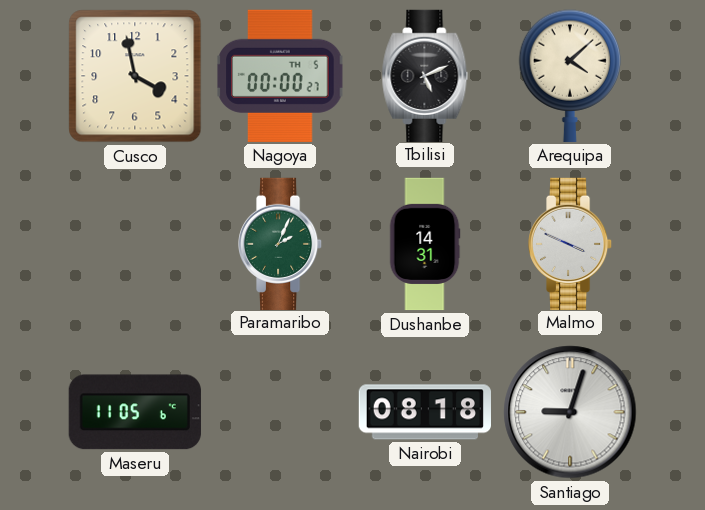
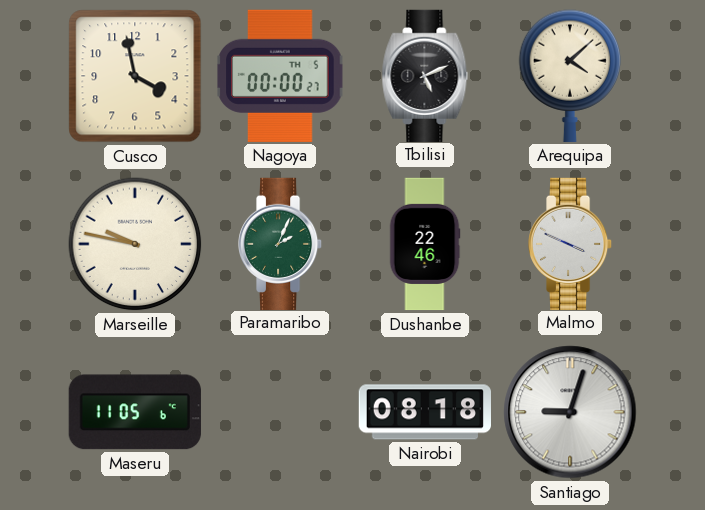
Marseille: none -> 9:47
Dushanbe: 14:31 -> 22:46
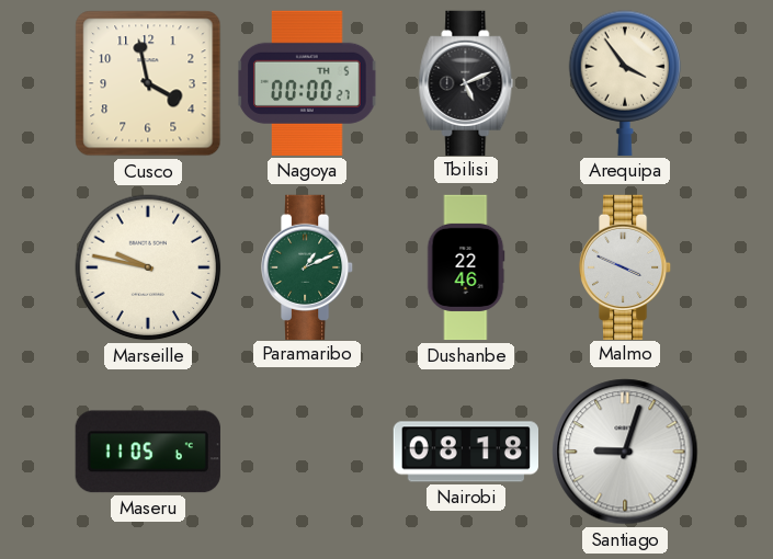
Arequipa: 4:08 -> 3:54
Paramaribo: 2:04 -> 1:11
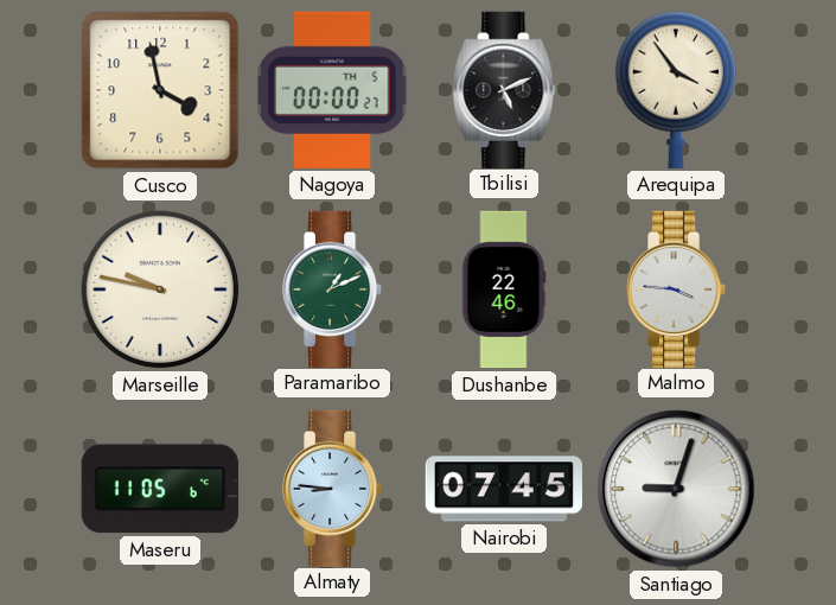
Malmo: 3:49 -> 3:46
Almaty: none -> 8:46
Nairobi: 08:18 -> 07:45
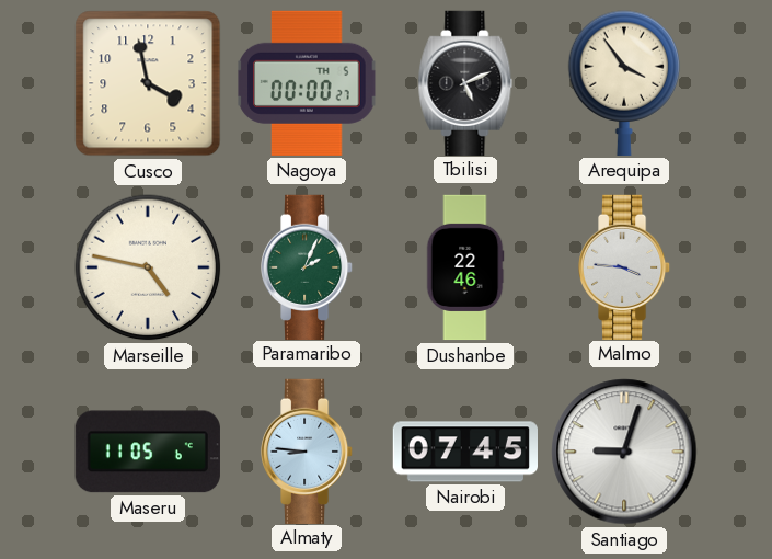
Marseille: 9:47 -> 4:47
Paramaribo: 1:11 -> 2:04
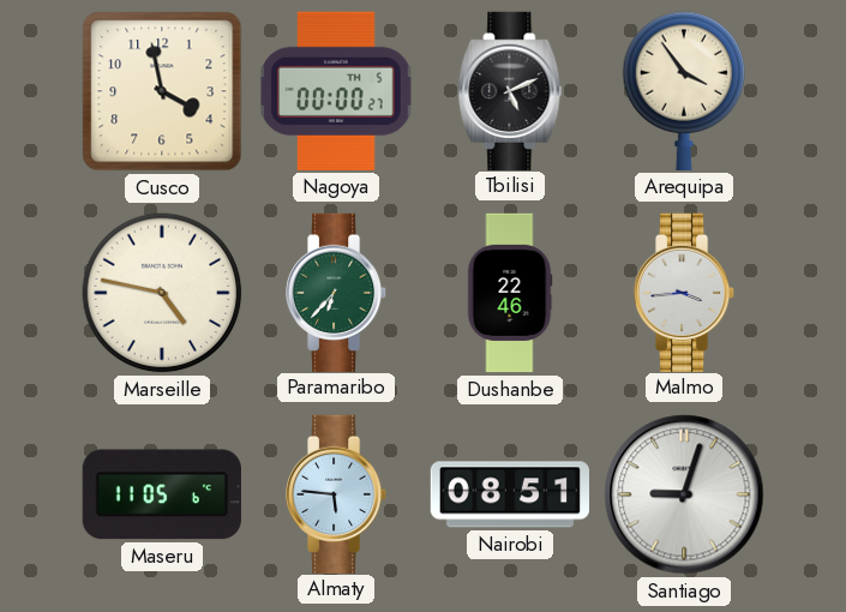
Paramaribo: 2:04 -> 6:37
Malmo: 3:46 -> 3:44
Almaty: 8:46 -> 5:46
Nairobi: 07:45 -> 08:51
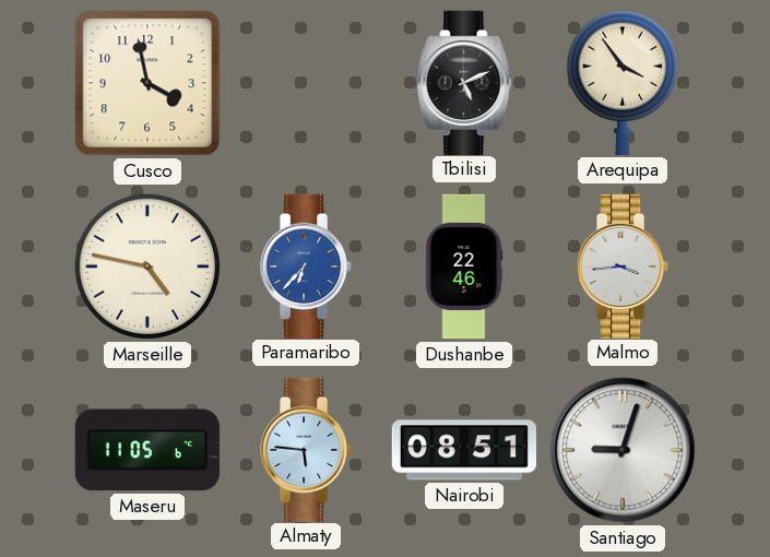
Nagoya: 00:00 -> none
Paramaribo dial: green -> blue
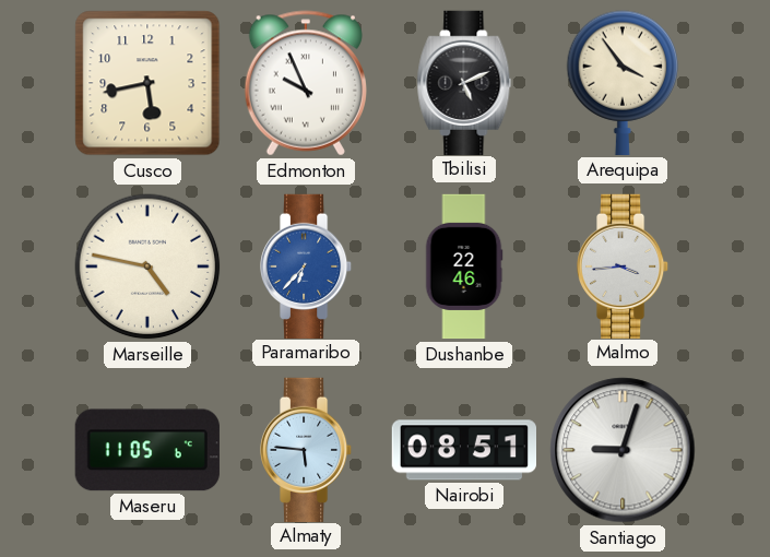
Cusco: 3:58 -> 5:43
Edmonton: none -> 9:56
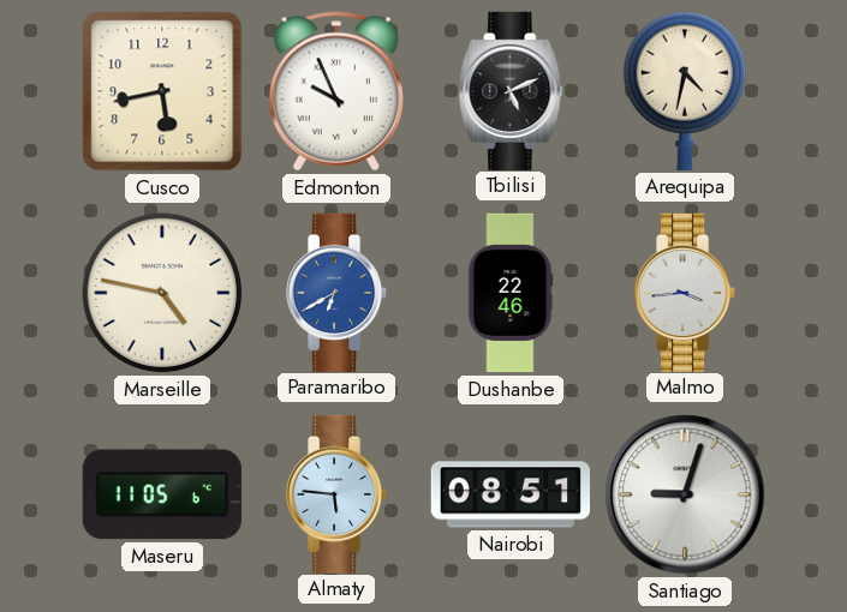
Arequipa: 3:54 -> 4:32
Paramaribo: 6:37 -> 6:40
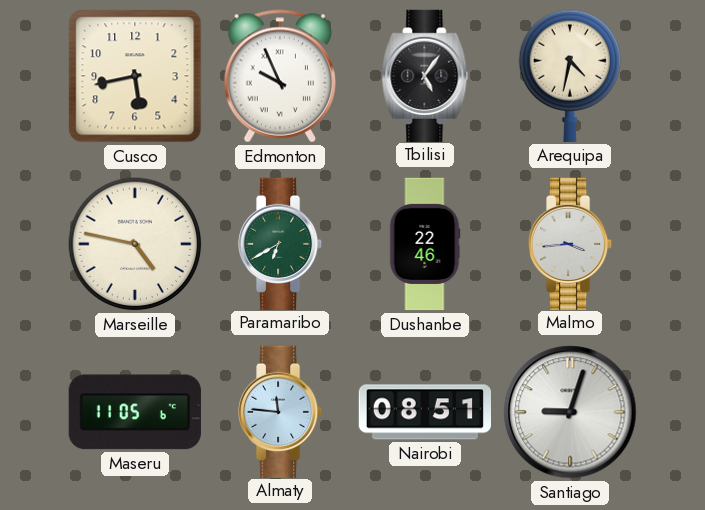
Tbilisi: 5:11 -> 5:06
Paramaribo dial: blue -> green
Almaty: 5:46 -> 11:46
